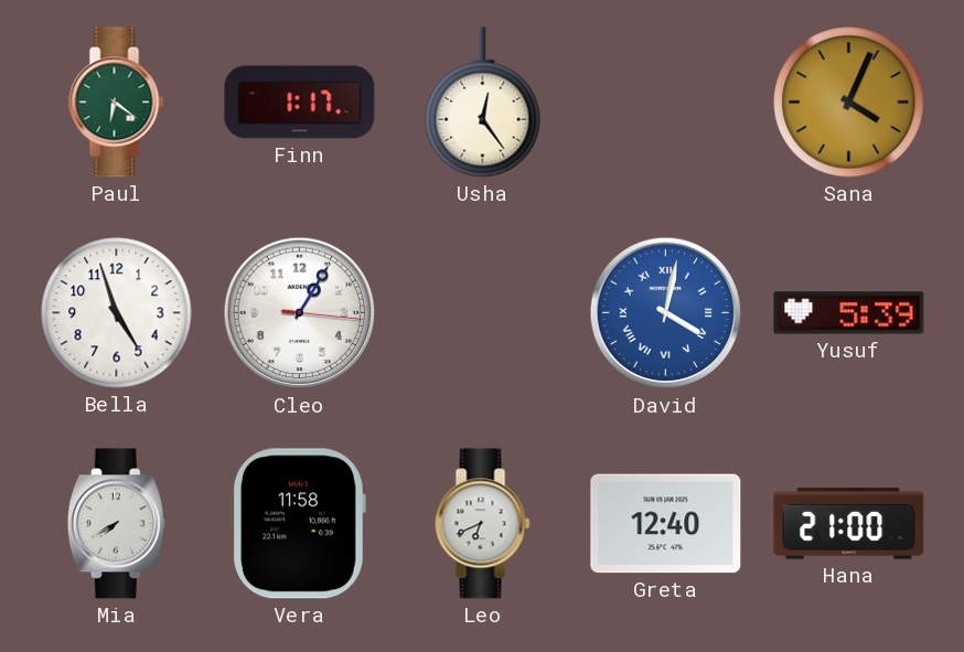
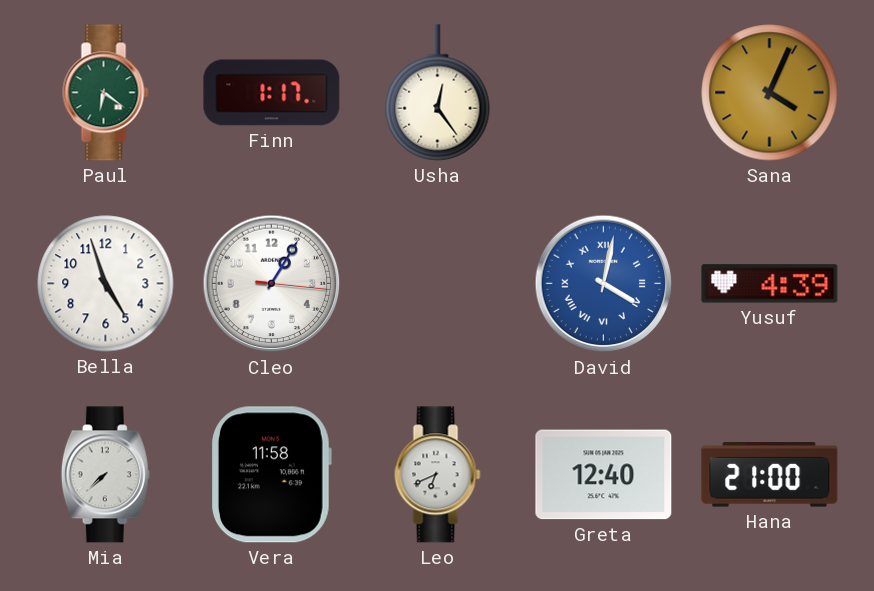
Yusuf: 5:39 -> 4:39
Mia: 7:40 -> 7:38
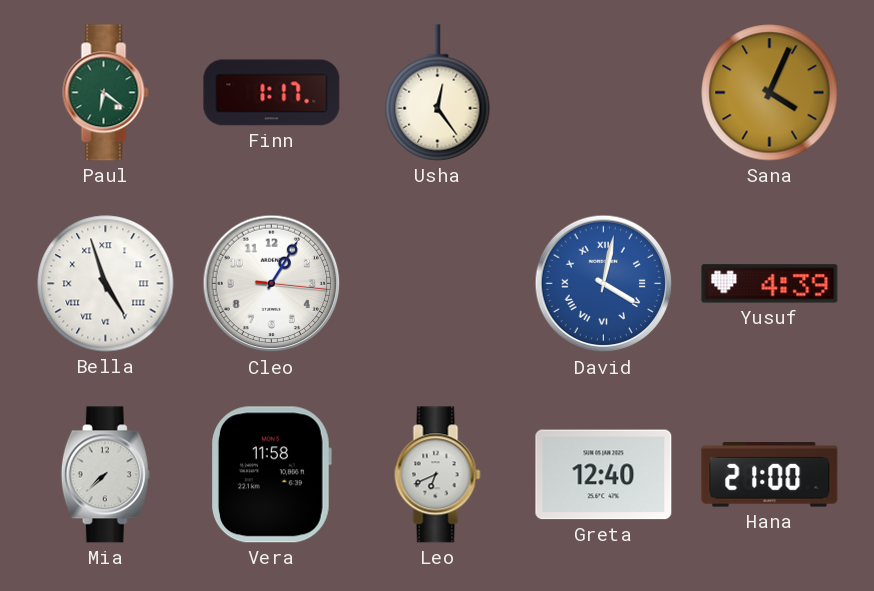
Bella numerals: Arabic -> Roman
